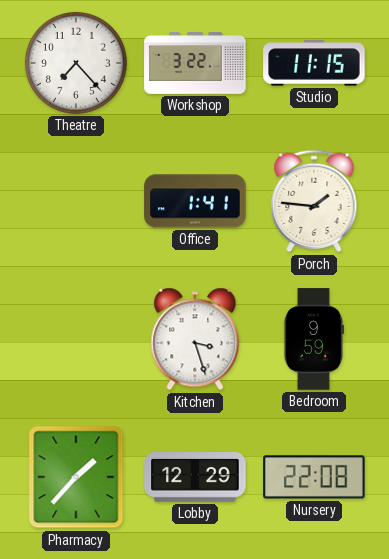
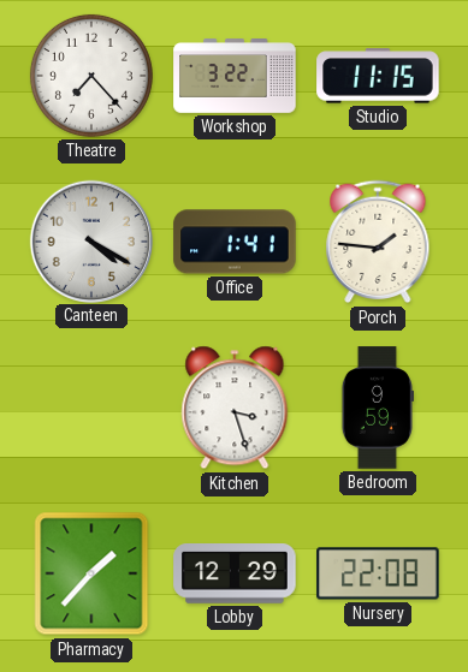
Canteen: none -> 4:20
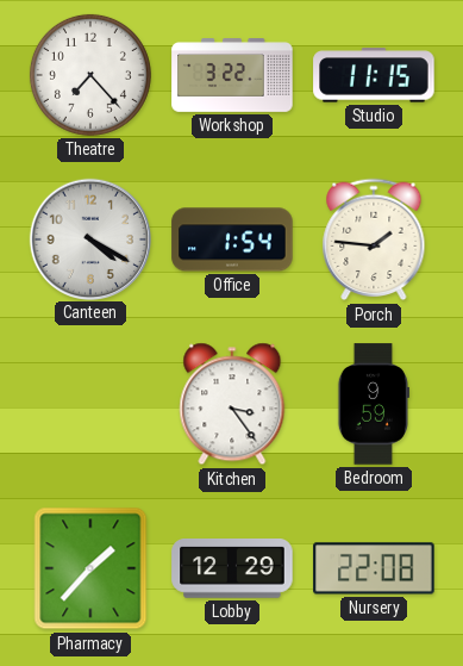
Office: 1:41 -> 1:54
Kitchen: 3:27 -> 3:24
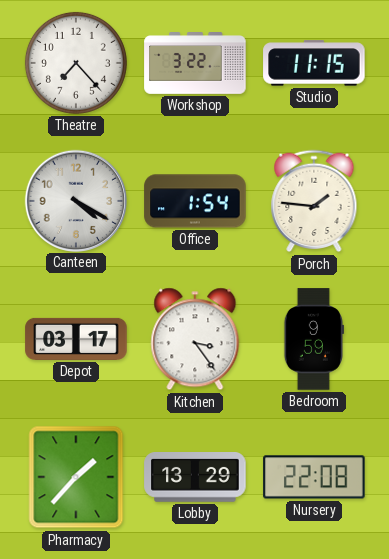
Depot: none -> 03:17
Lobby: 12:29 -> 13:29
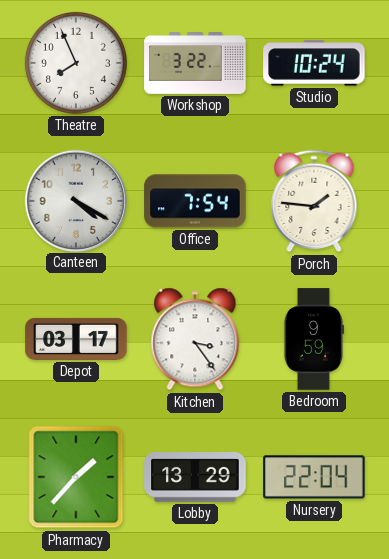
Theatre: 7:23 -> 7:56
Studio: 11:15 -> 10:24
Office: 1:54 -> 7:54
Nursery: 22:08 -> 22:04
